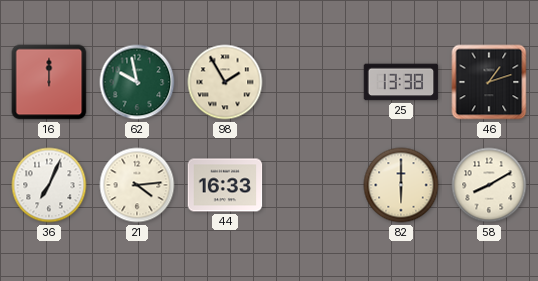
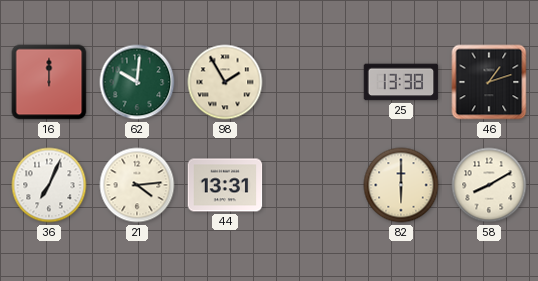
62: 9:58 -> 10:01
44: 16:33 -> 13:31
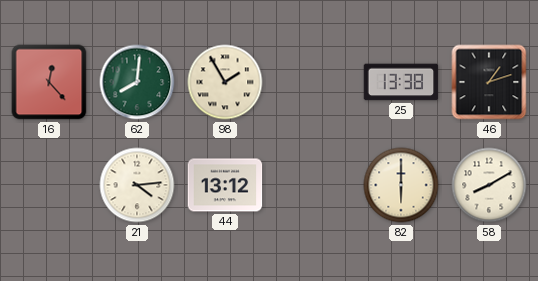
16: 12:00 -> 12:23
62: 10:01 -> 8:01
36: 7:04 -> none
44: 13:31 -> 13:12
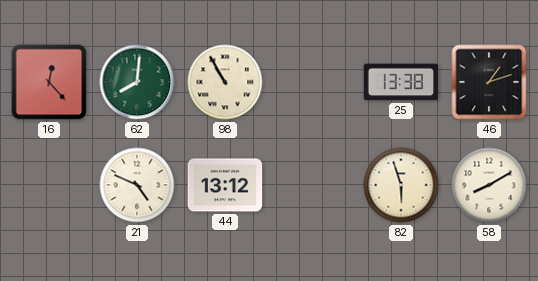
98: 1:55 -> 10:55
21: 4:14 -> 4:49
82: 6:00 -> 5:57
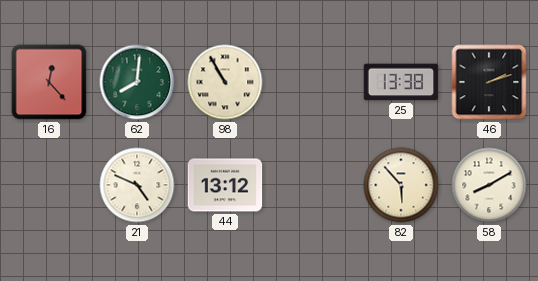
46: 1:12 -> 2:12
82: 5:57 -> 5:53
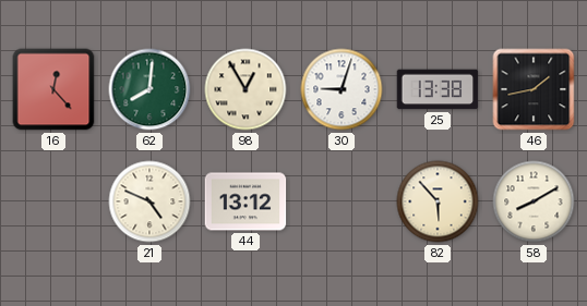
98: 10:55 -> 12:55
30: none -> 9:03
46: 2:12 -> 1:43
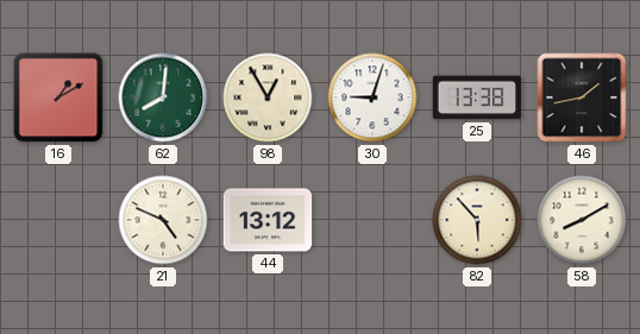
16: 12:23 -> 1:10
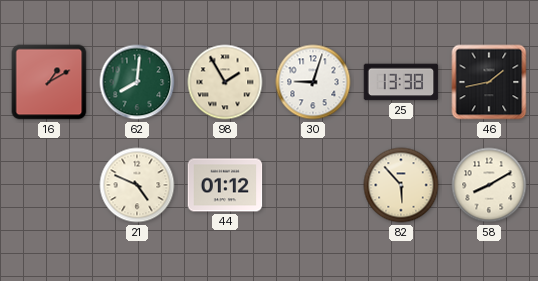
98: 12:55 -> 1:55
44: 13:12 -> 01:12
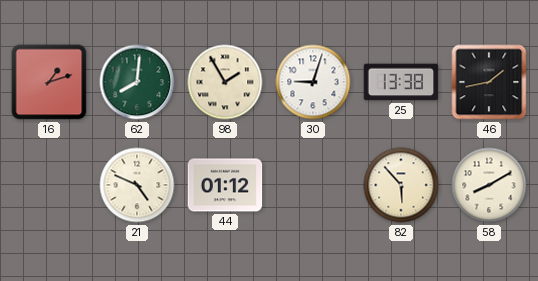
16: 1:10 -> 1:12
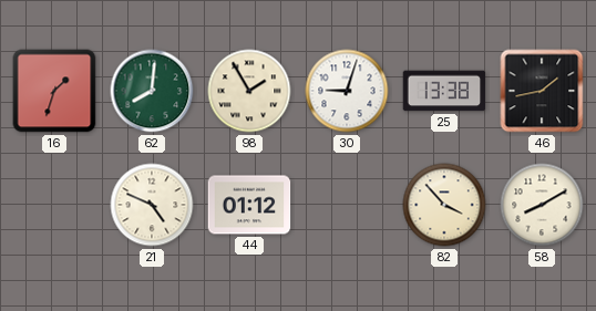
16: 1:12 -> 1:33
82: 5:53 -> 3:53
